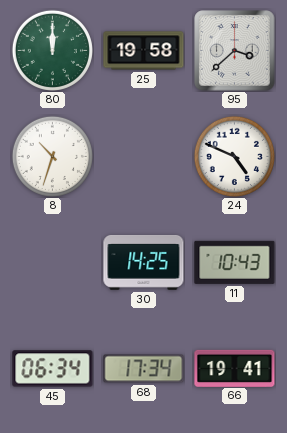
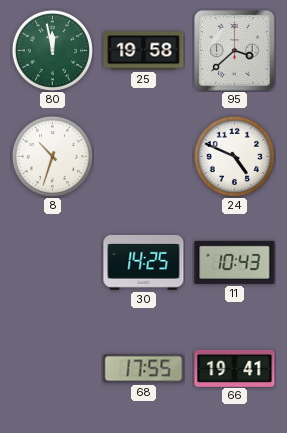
80: 12:00 -> 11:58
45: 06:34 -> none
68: 17:34 -> 17:55
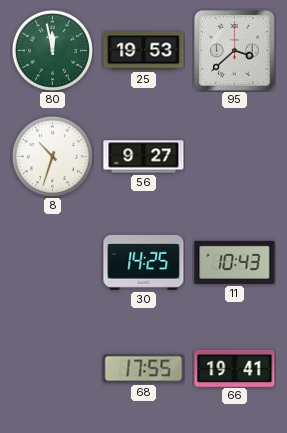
25: 19:58 -> 19:53
56: none -> 9:27
24: 4:49 -> none
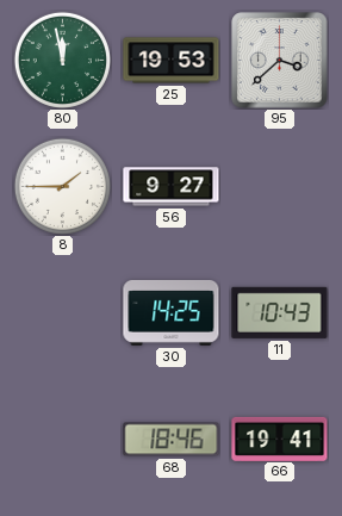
8: 10:33 -> 1:45
68: 17:55 -> 18:46
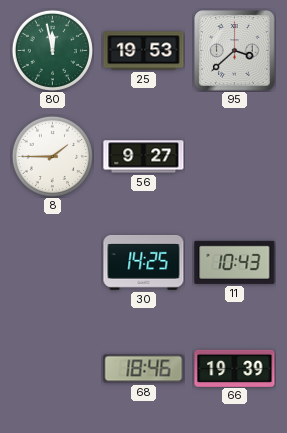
66: 19:41 -> 19:39
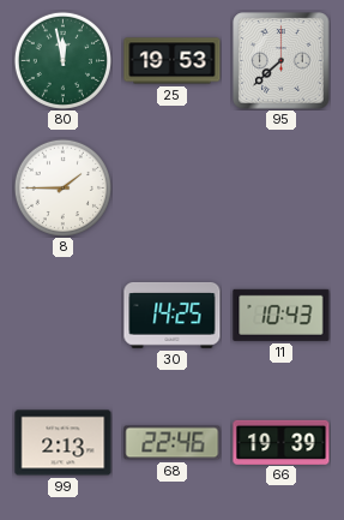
95: 3:38 -> 7:38
56: 9:27 -> none
99: none -> 2:13
68: 18:46 -> 22:46
